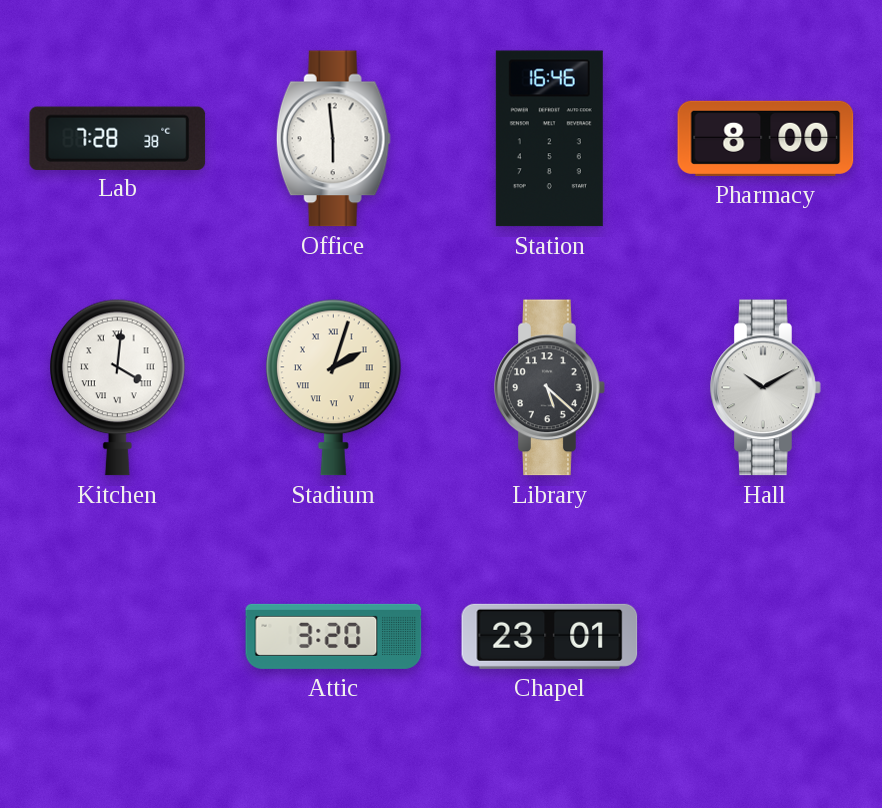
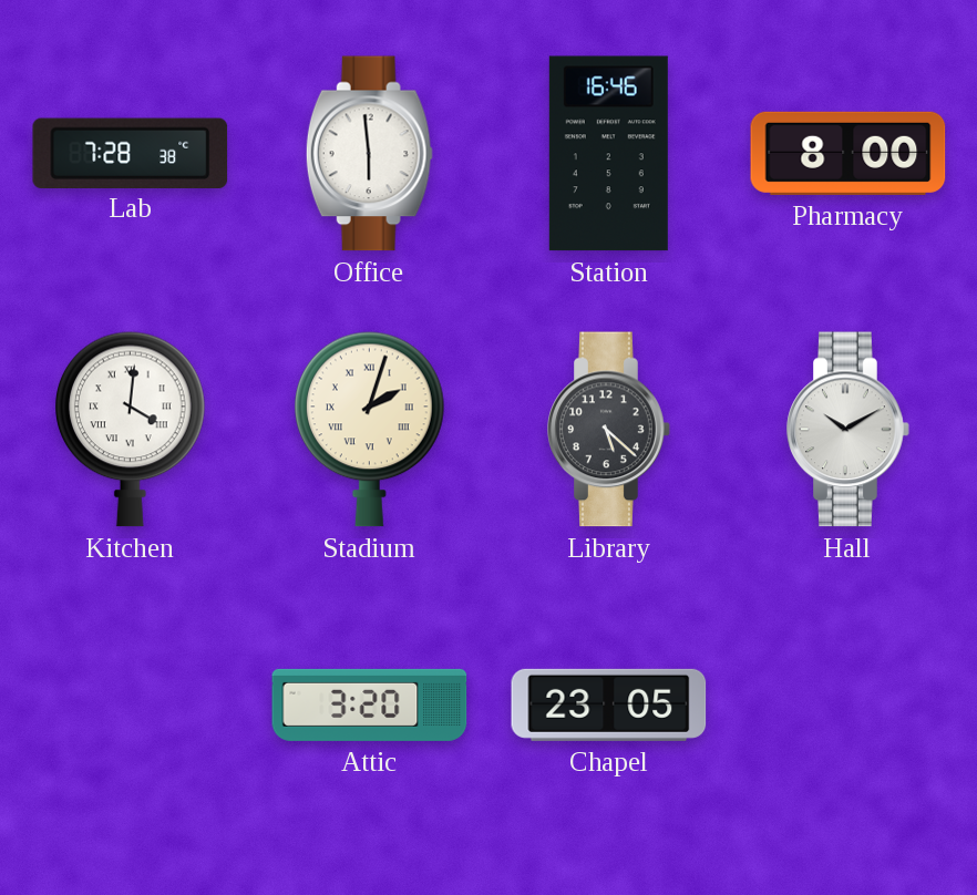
Chapel: 23:01 -> 23:05
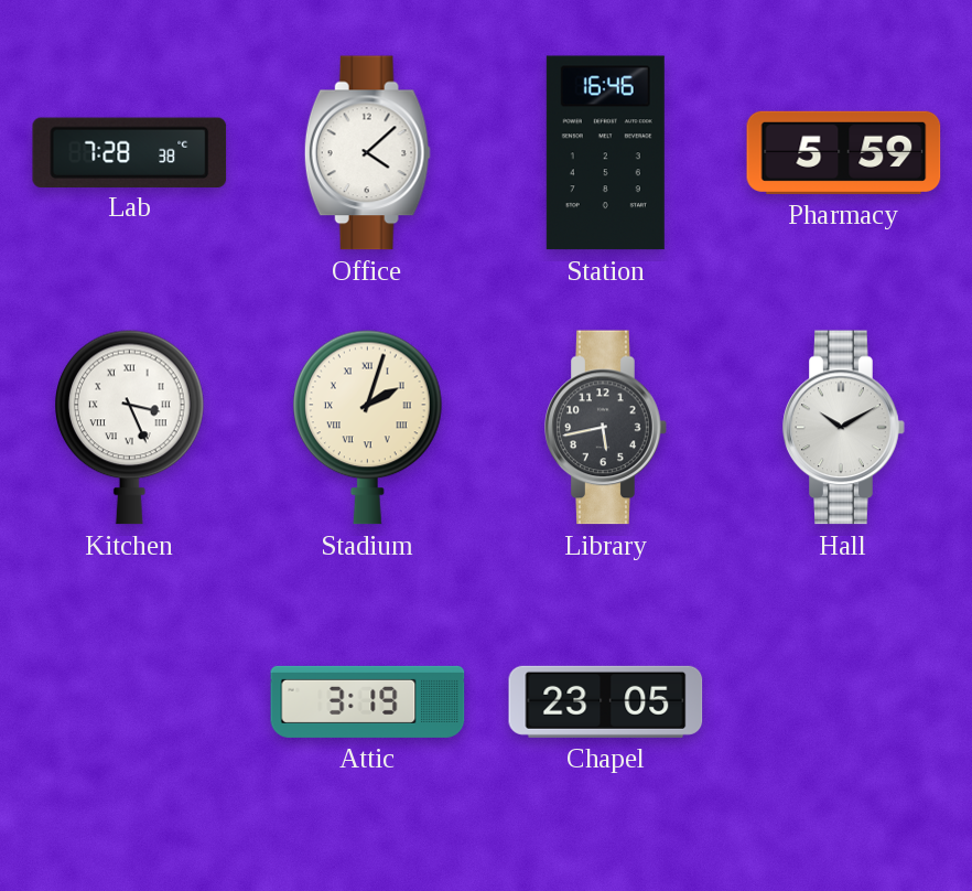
Office: 5:59 -> 4:08
Pharmacy: 8:00 -> 5:59
Kitchen: 4:01 -> 3:26
Library: 5:22 -> 5:43
Attic: 3:20 -> 3:19
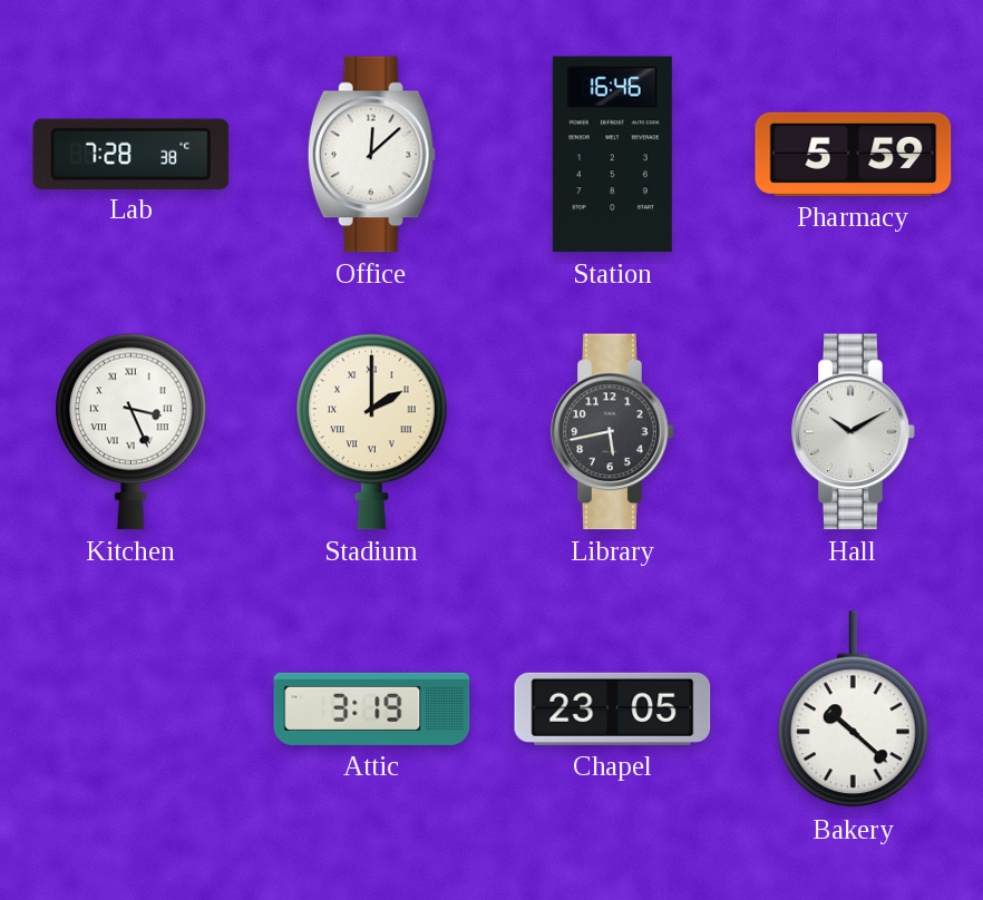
Office: 4:08 -> 12:08
Stadium: 2:03 -> 2:00
Bakery: none -> 10:22
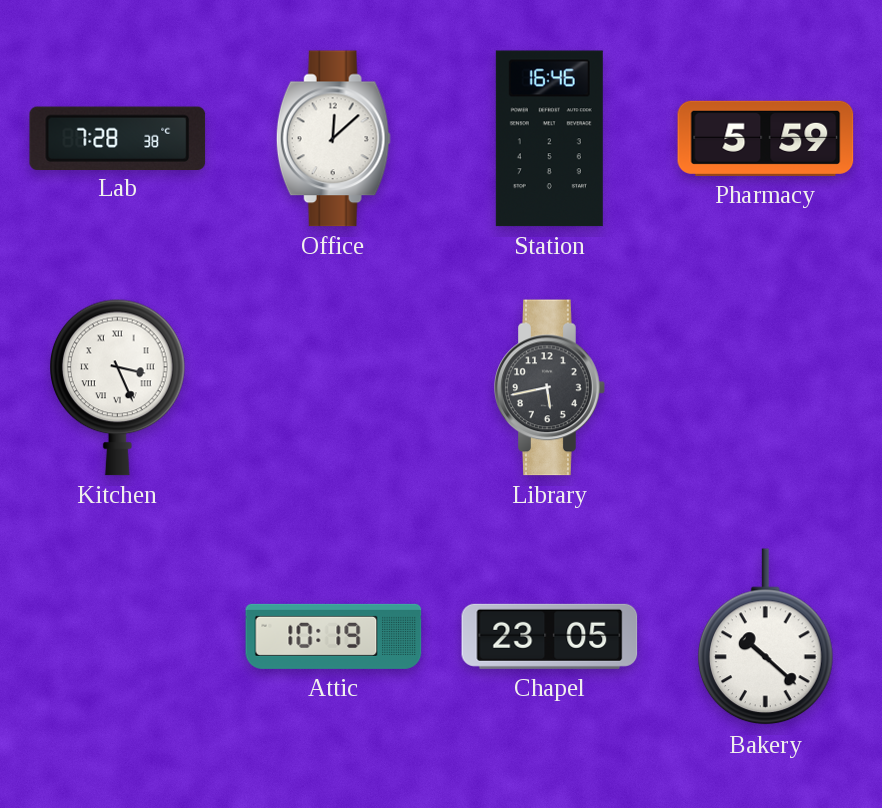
Stadium: 2:00 -> none
Hall: 10:10 -> none
Attic: 3:19 -> 10:19
